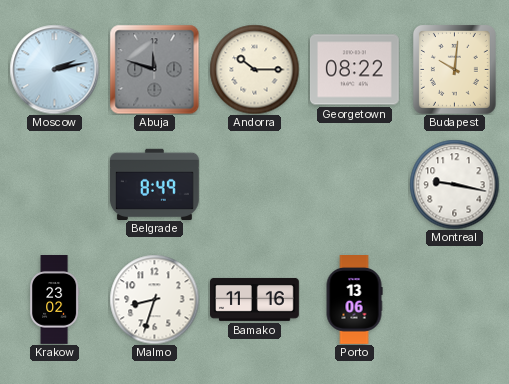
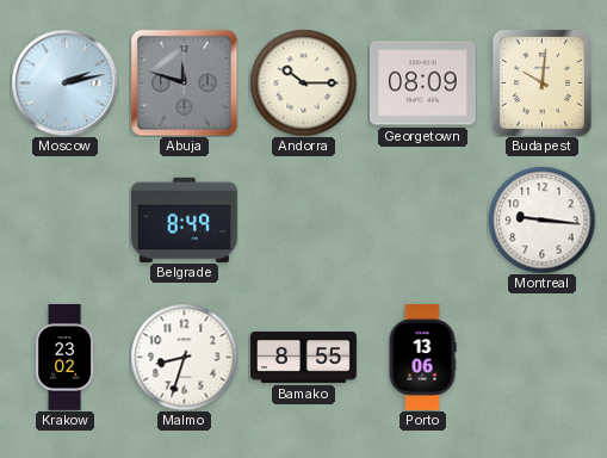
Georgetown: 08:22 -> 08:09
Montreal: 9:17 -> 9:16
Bamako: 11:16 -> 8:55
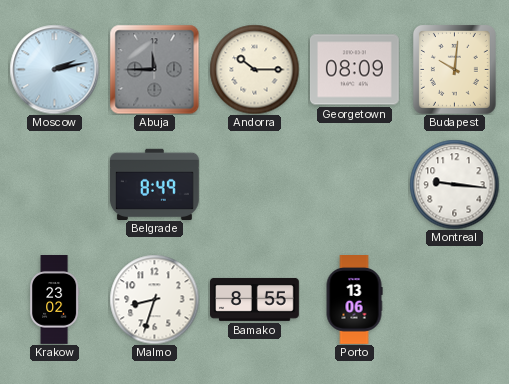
Abuja: 11:48 -> 11:45
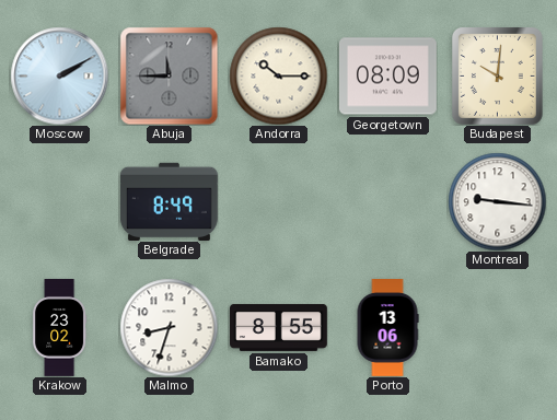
Moscow: 2:13 -> 2:10
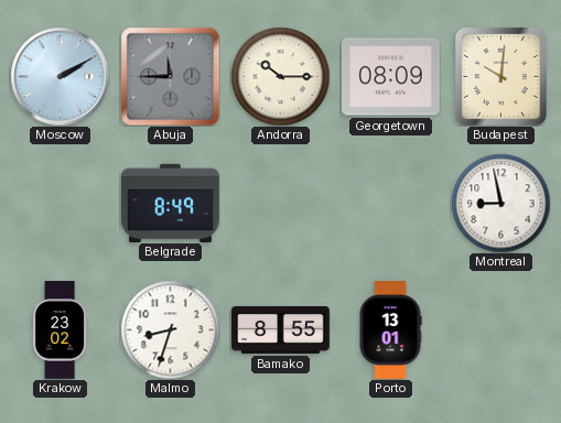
Montreal: 9:16 -> 8:58
Porto: 13:06 -> 13:01
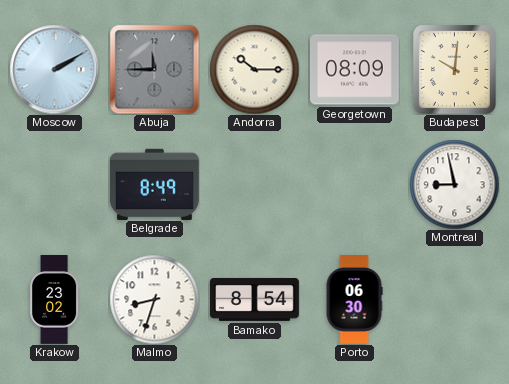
Bamako: 8:55 -> 8:54
Porto: 13:01 -> 06:30
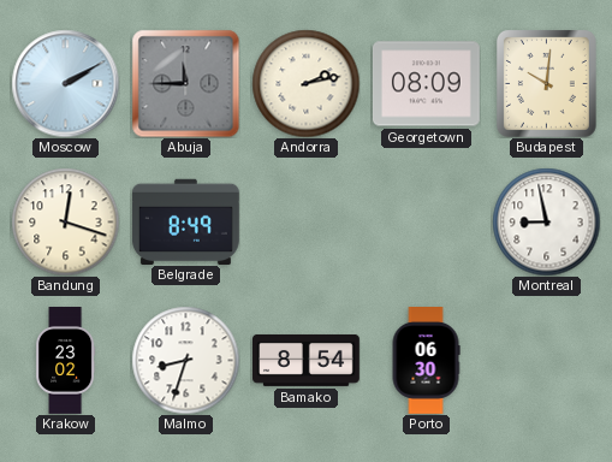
Andorra: 10:15 -> 2:13
Bandung: none -> 12:18
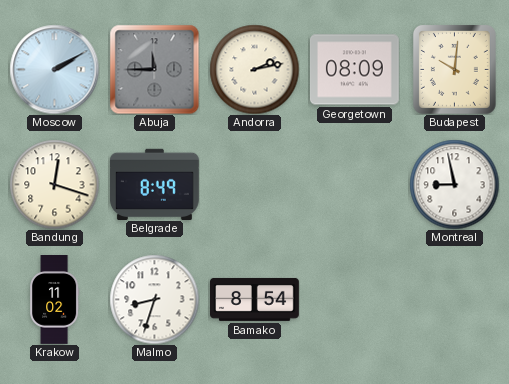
Krakow: 23:02 -> 11:02
Porto: 06:30 -> none
